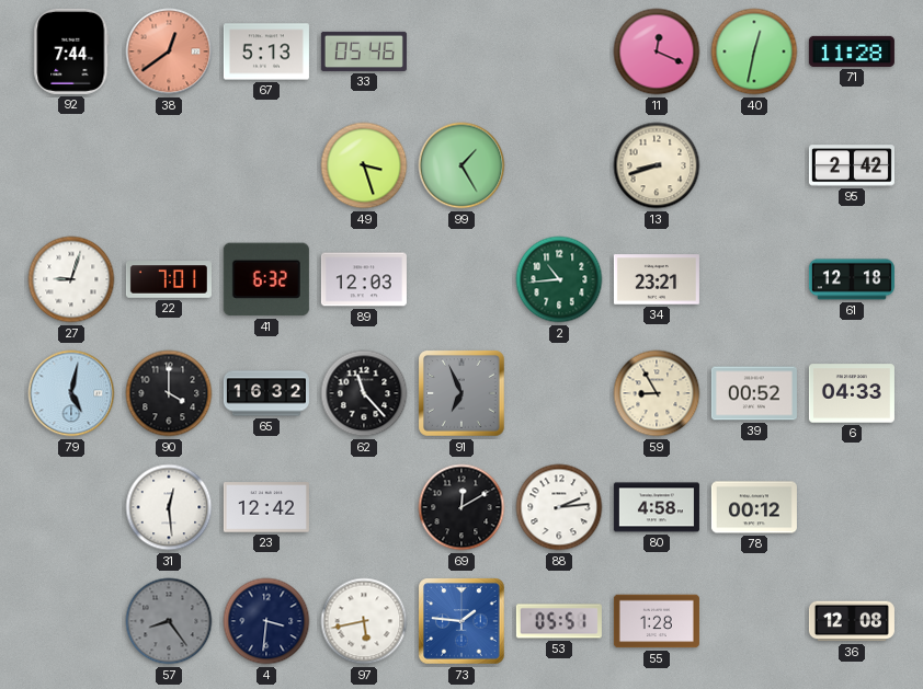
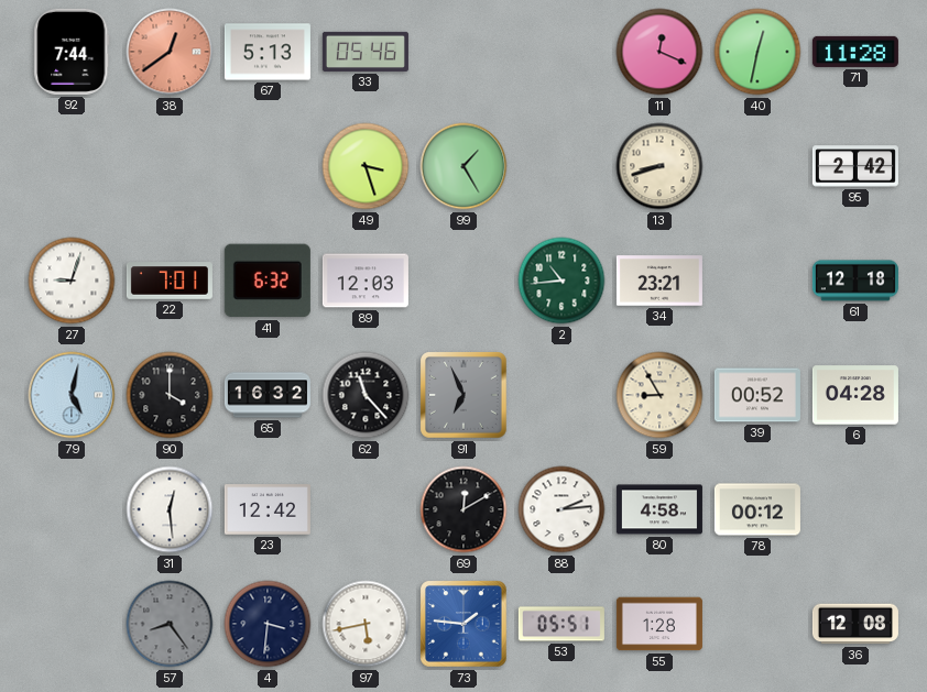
6: 04:33 -> 04:28
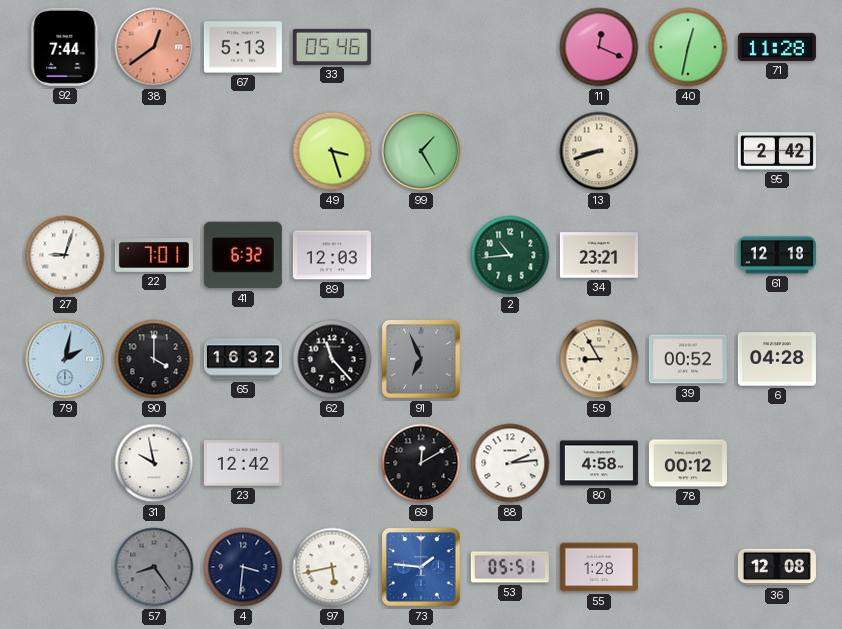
79: 5:02 -> 2:02
31: 12:29 -> 9:58
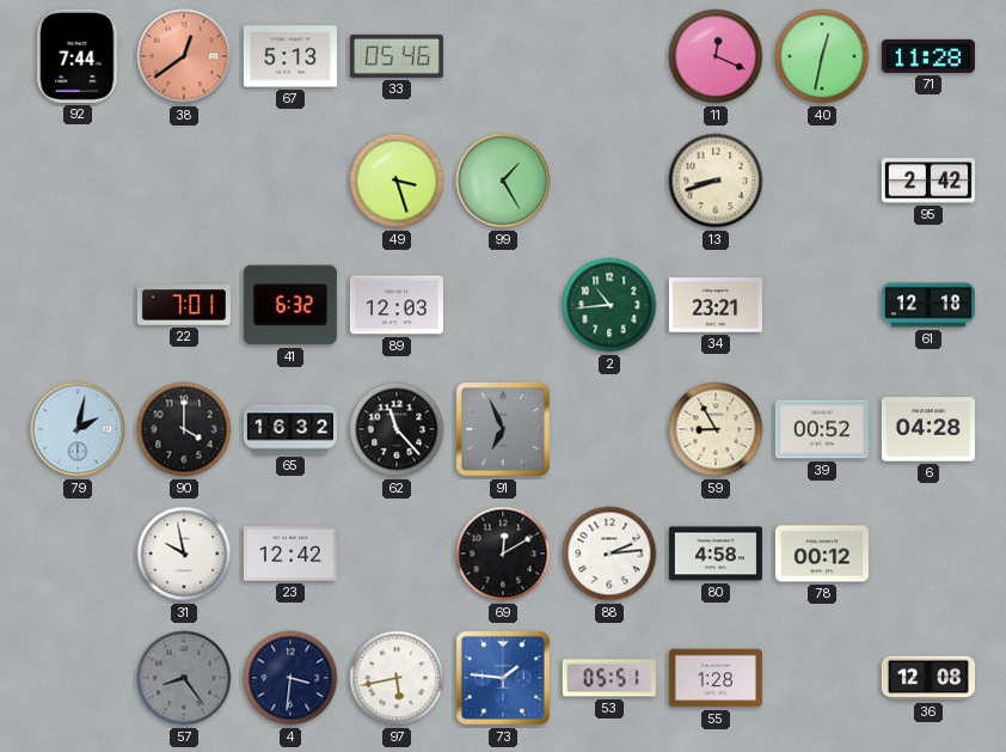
27: 9:03 -> none
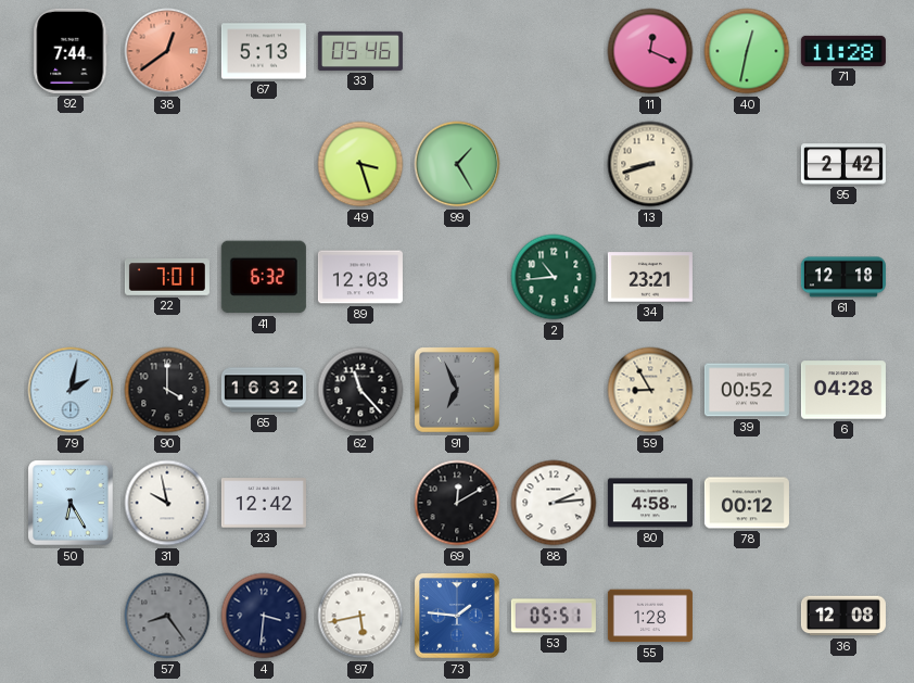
50: none -> 6:25
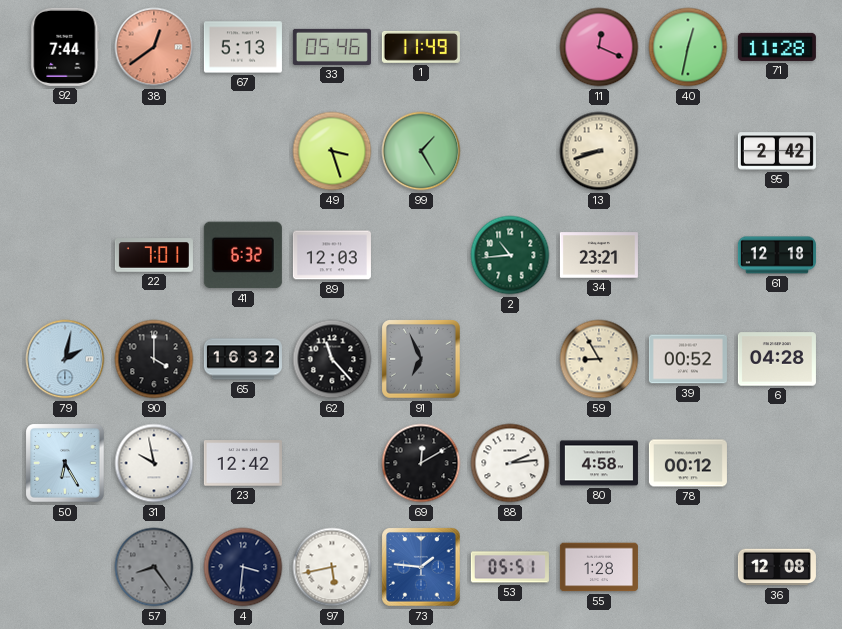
1: none -> 11:49
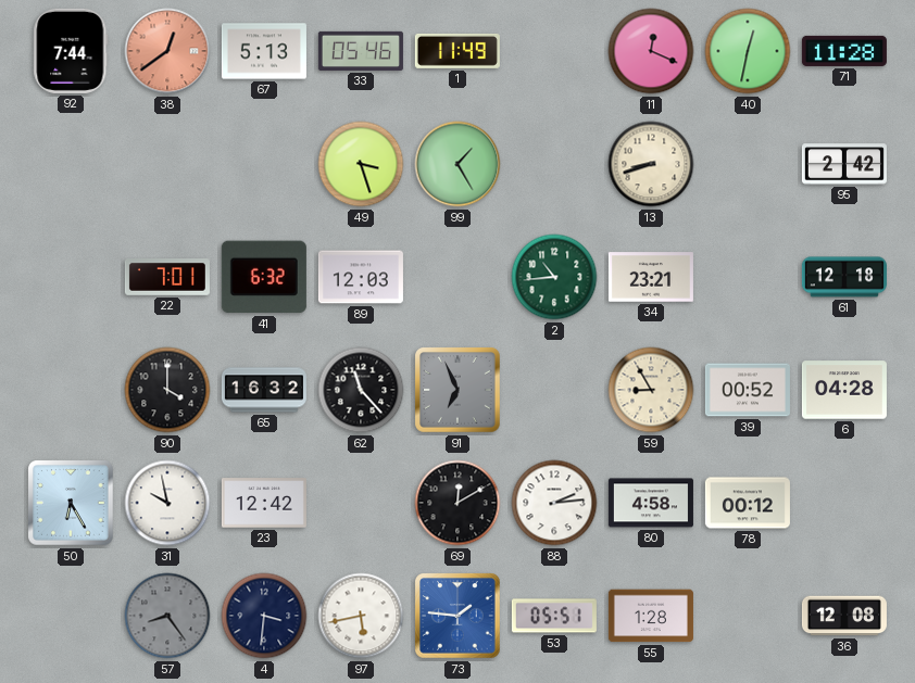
79: 2:02 -> none
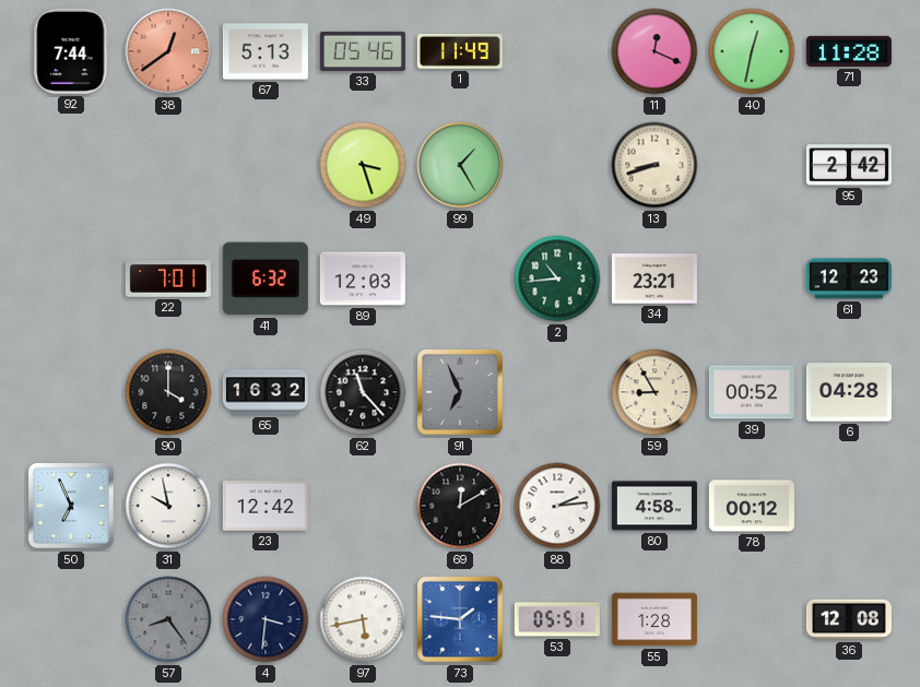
61: 12:18 -> 12:23
50: 6:25 -> 6:56
